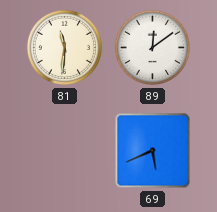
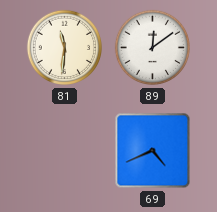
69: 5:41 -> 4:41
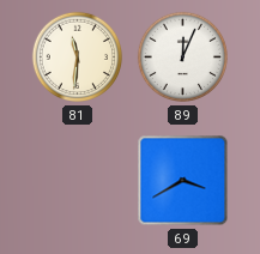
89: 12:09 -> 12:04
69: 4:41 -> 3:40
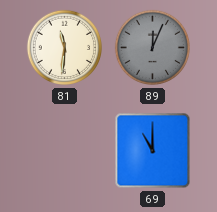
89 dial: white -> grey
69: 3:40 -> 11:00
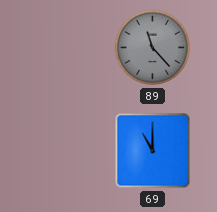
81: 11:31 -> none
89: 12:04 -> 11:23
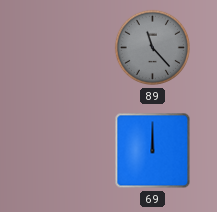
69: 11:00 -> 12:00
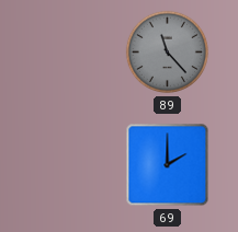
69: 12:00 -> 2:00
